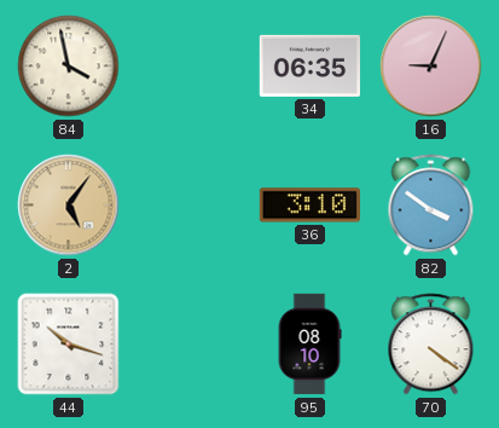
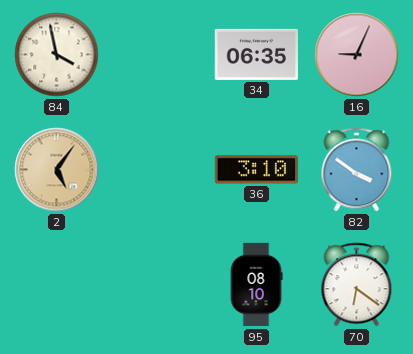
44: 10:18 -> none
70: 4:21 -> 6:21
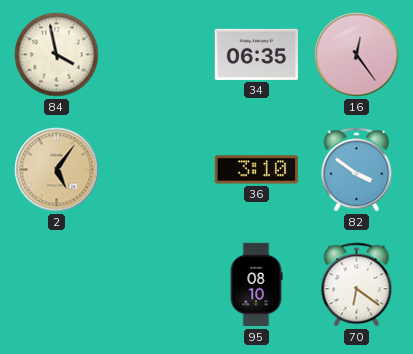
16: 9:04 -> 12:24
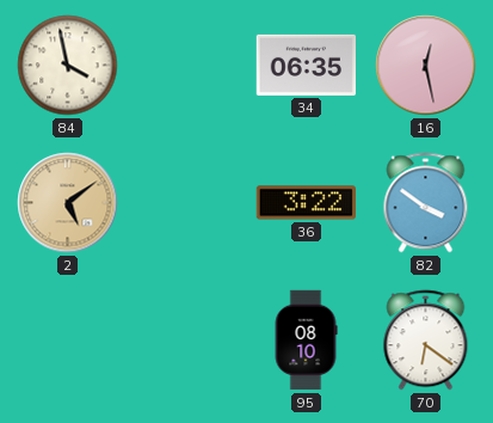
16: 12:24 -> 12:28
2: 5:06 -> 5:09
36: 3:10 -> 3:22
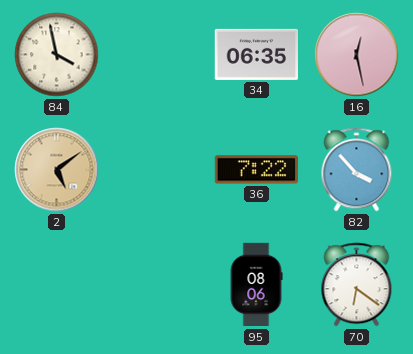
36: 3:22 -> 7:22
82: 3:51 -> 3:53
95: 08:10 -> 08:06
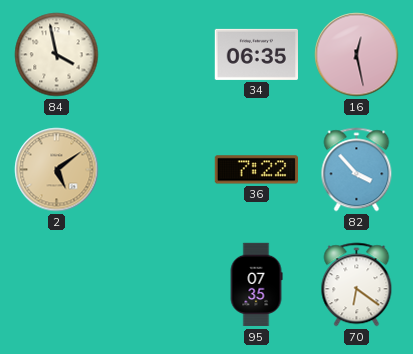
95: 08:06 -> 07:35
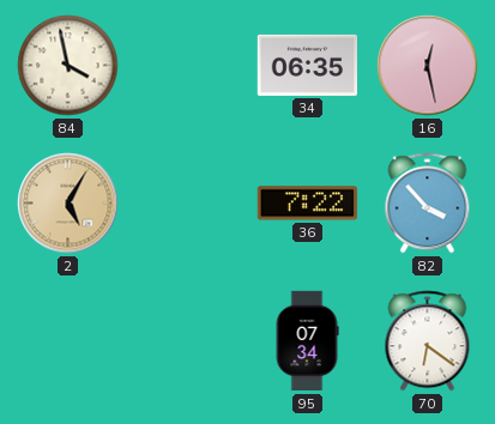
2: 5:09 -> 5:05
95: 07:35 -> 07:34
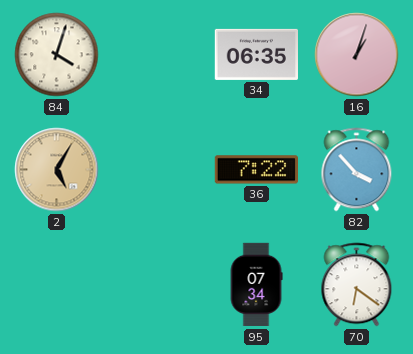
84: 3:58 -> 4:03
16: 12:28 -> 1:03
